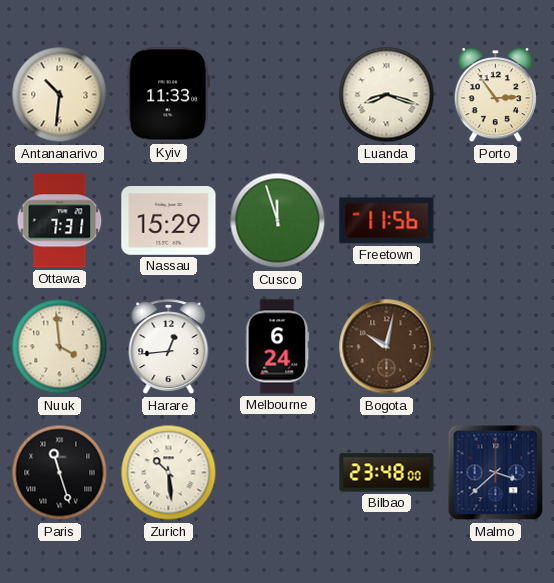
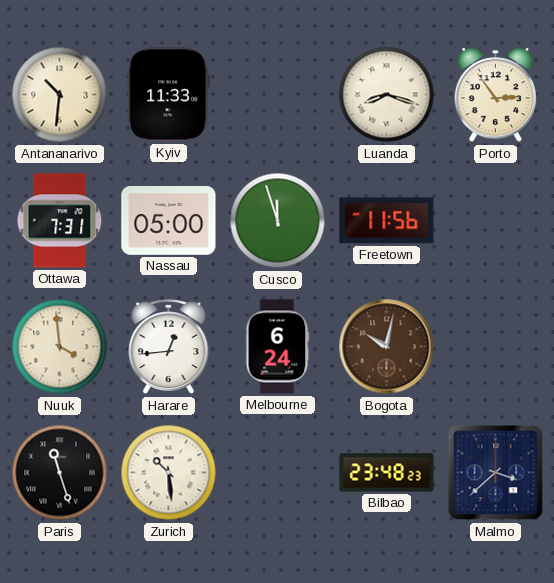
Nassau: 15:29 -> 05:00
Bilbao: 23:48:00 -> 23:48:23
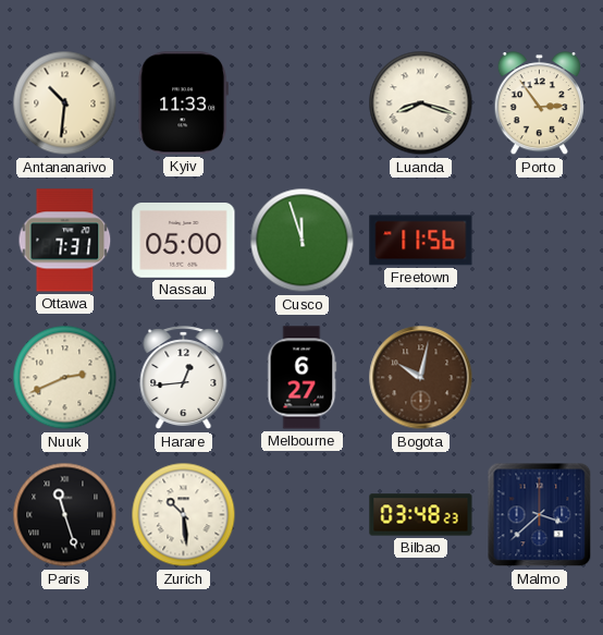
Nuuk: 3:59 -> 2:41
Melbourne: 6:24 -> 6:27
Bilbao: 23:48 -> 03:48
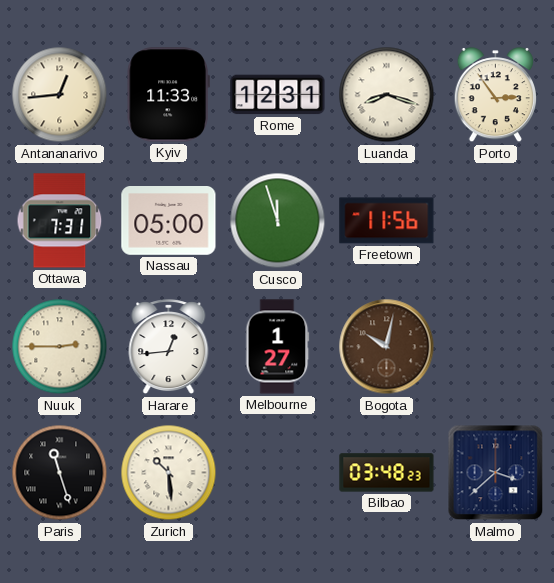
Antananarivo: 10:31 -> 12:44
Rome: none -> 12:31
Nuuk: 2:41 -> 2:45
Melbourne: 6:27 -> 1:27
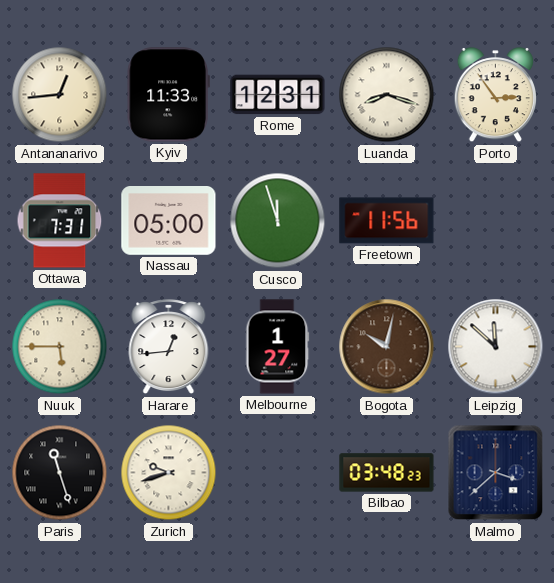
Nuuk: 2:45 -> 5:45
Leipzig: none -> 11:52
Zurich: 10:29 -> 9:42
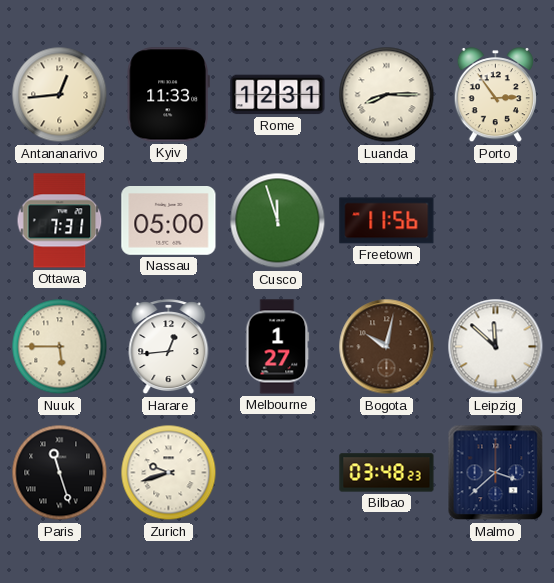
Luanda: 8:18 -> 8:15
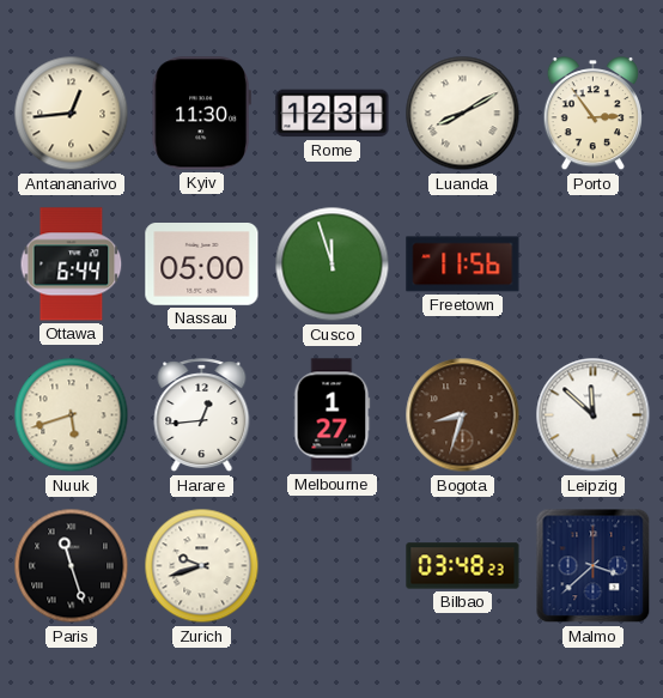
Kyiv: 11:33 -> 11:30
Luanda: 8:15 -> 8:10
Ottawa: 7:31 -> 6:44
Nuuk: 5:45 -> 5:42
Bogota: 10:02 -> 8:33
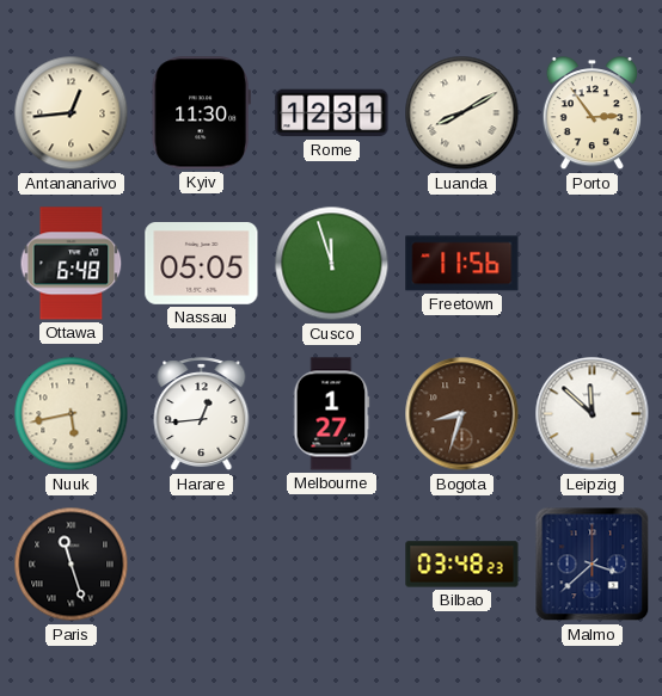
Ottawa: 6:44 -> 6:48
Nassau: 05:00 -> 05:05
Nuuk: 5:42 -> 5:43
Zurich: 9:42 -> none
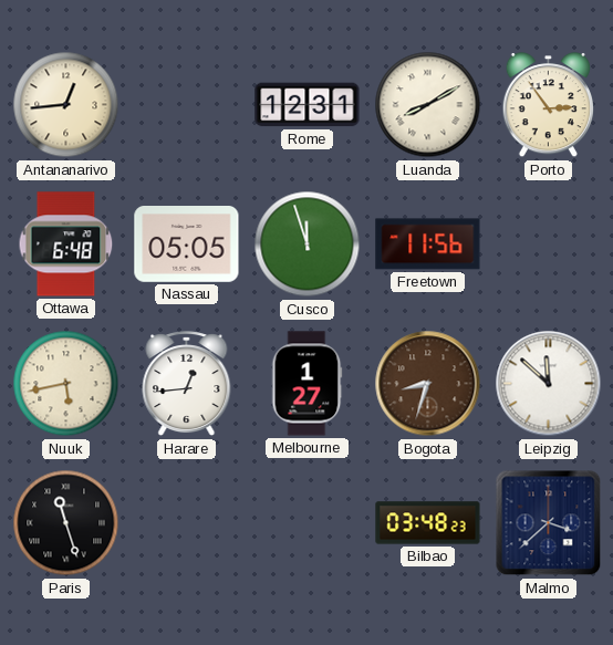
Kyiv: 11:30 -> none
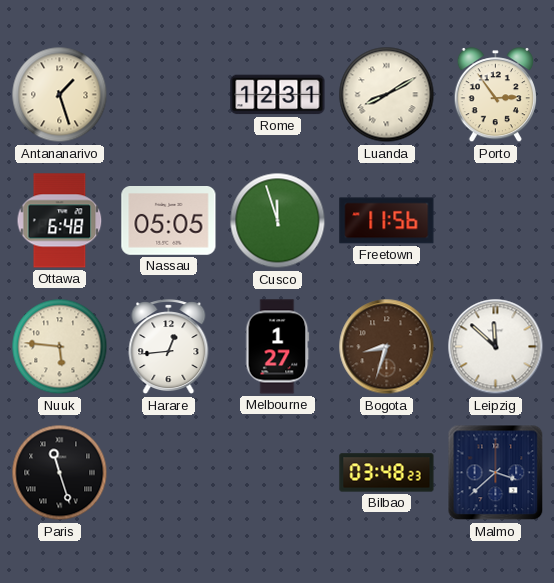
Antananarivo: 12:44 -> 1:27
Nuuk: 5:43 -> 5:46
